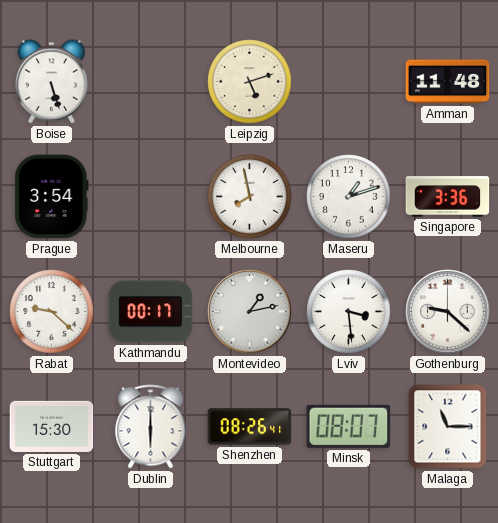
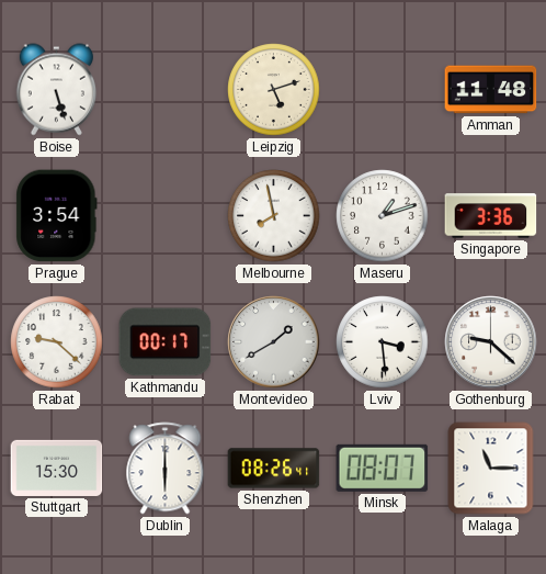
Montevideo: 1:13 -> 1:40
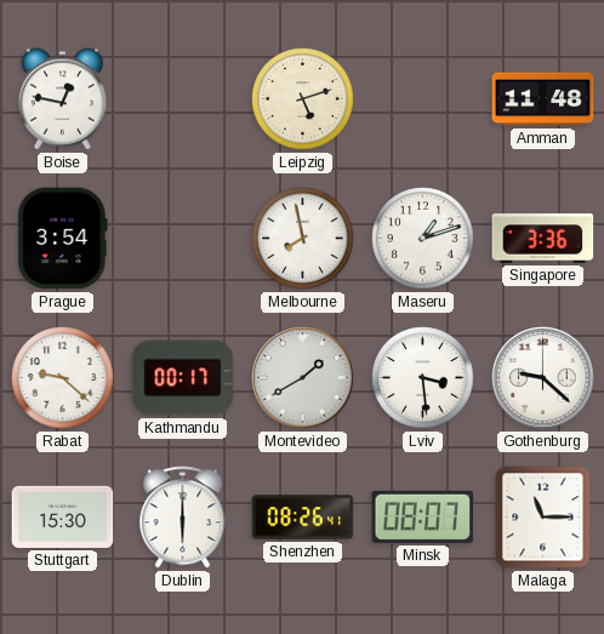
Boise: 5:27 -> 12:47
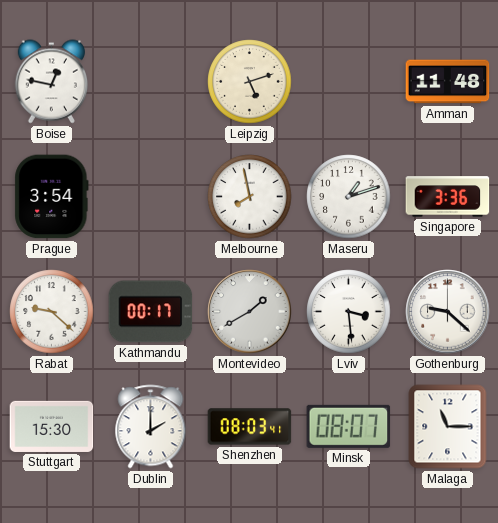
Dublin: 6:00 -> 2:00
Shenzhen: 08:26 -> 08:03
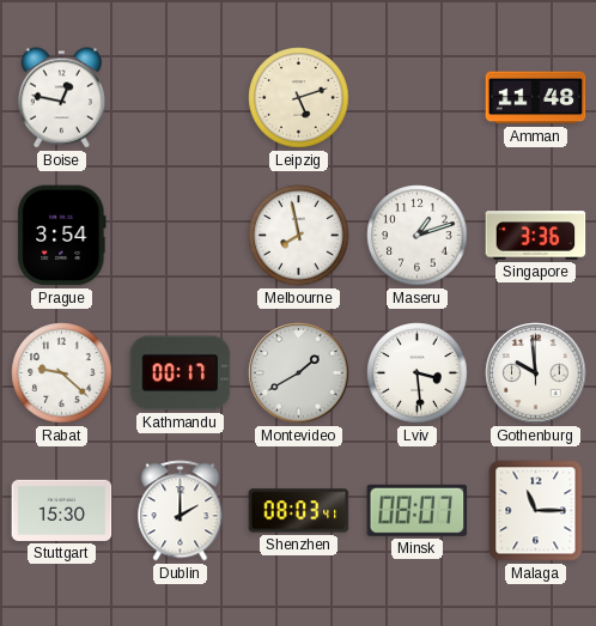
Gothenburg: 9:22 -> 9:59
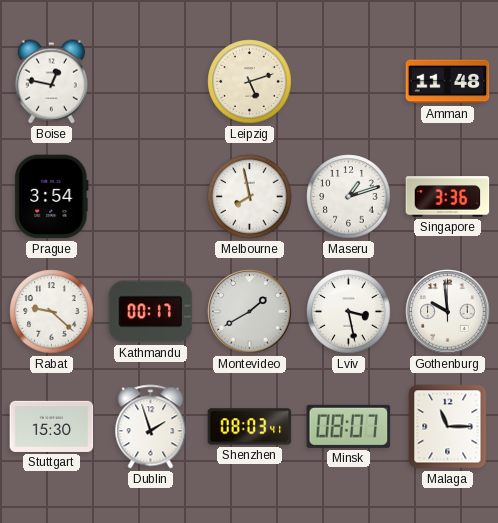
Lviv: 3:29 -> 3:28
Dublin: 2:00 -> 1:57
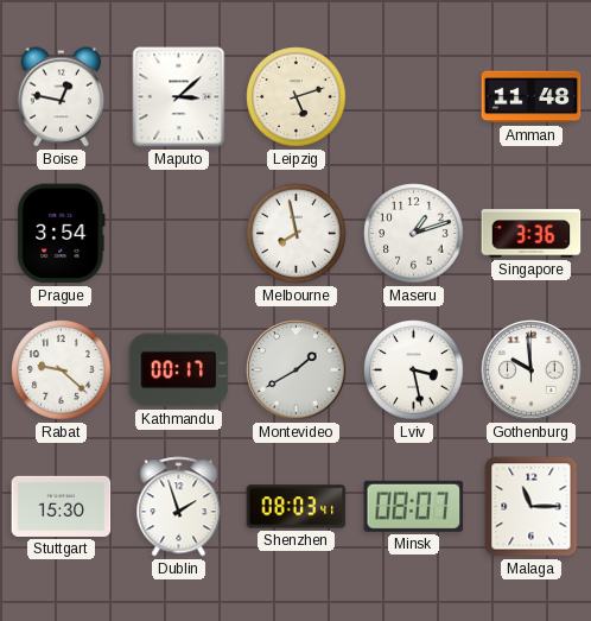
Maputo: none -> 3:08
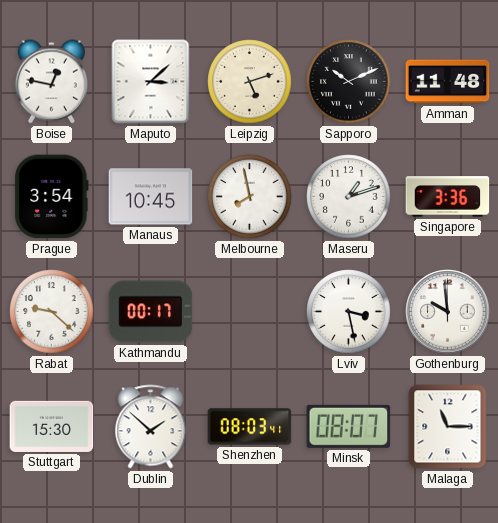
Sapporo: none -> 10:11
Manaus: none -> 10:45
Montevideo: 1:40 -> none
Dublin: 1:57 -> 1:52
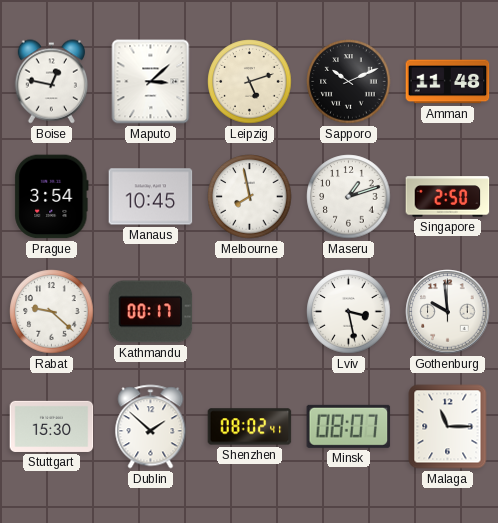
Singapore: 3:36 -> 2:50
Shenzhen: 08:03 -> 08:02
